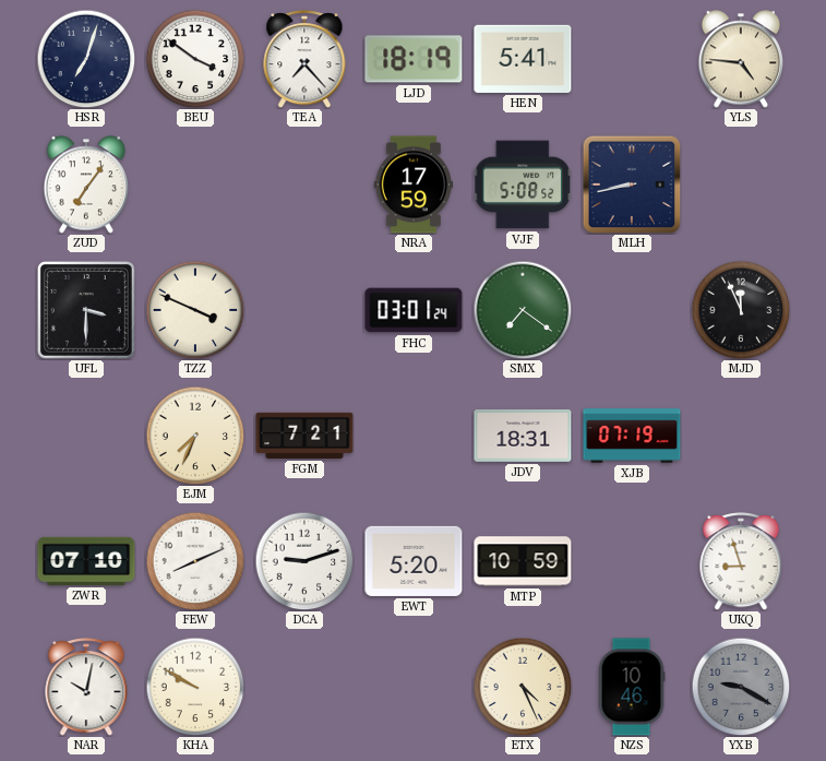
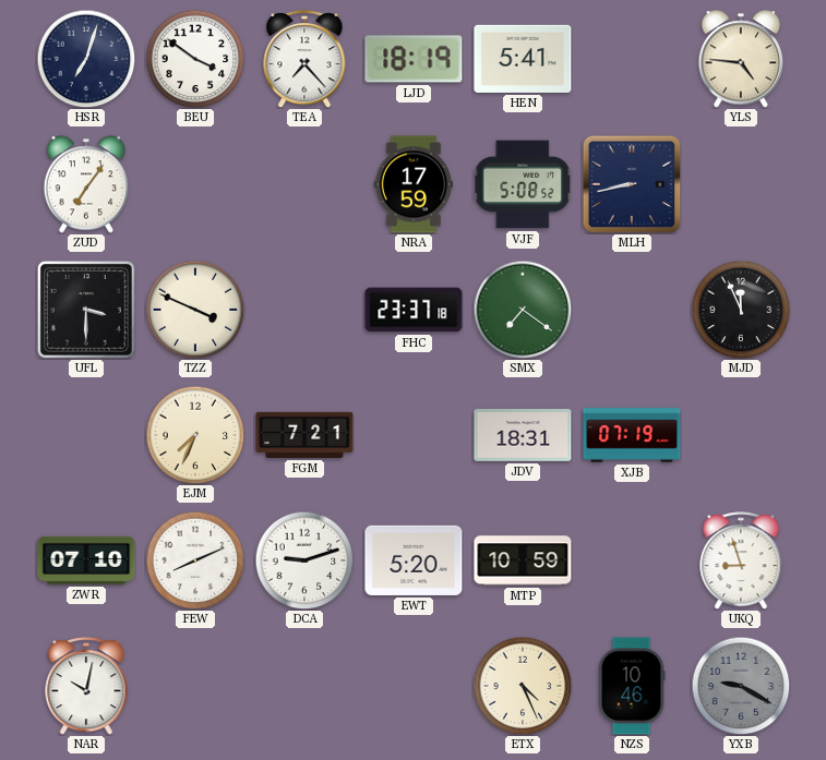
FHC: 03:01 -> 23:37
KHA: 9:50 -> none
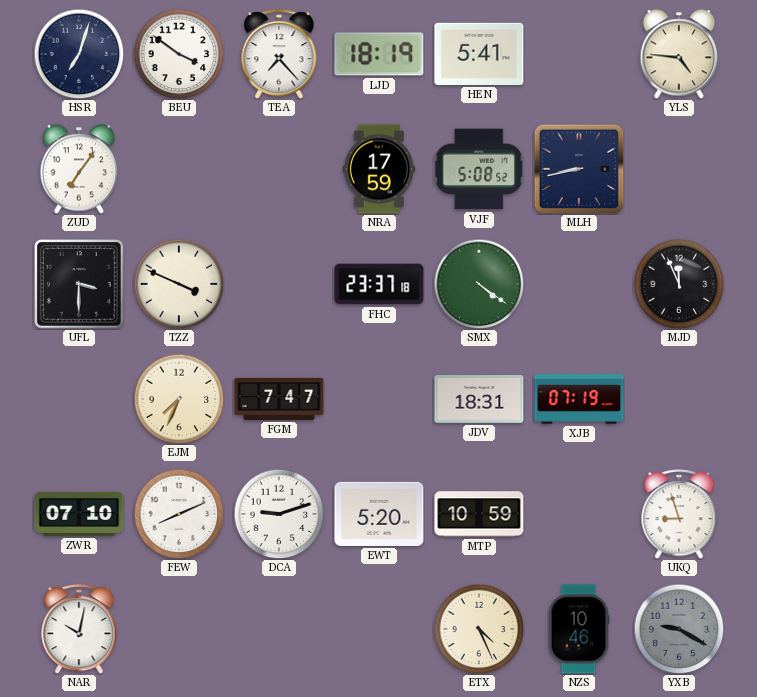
SMX: 7:21 -> 4:21
FGM: 7:21 -> 7:47
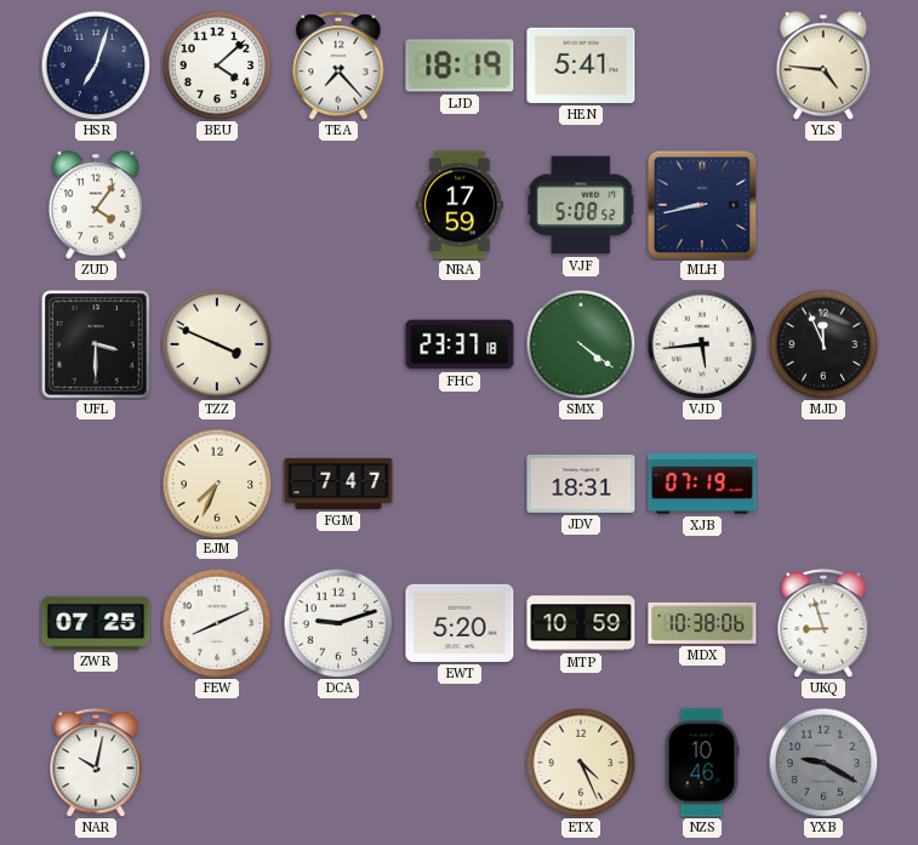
BEU: 3:51 -> 4:08
ZUD: 7:06 -> 4:06
VJD: none -> 5:44
ZWR: 07:10 -> 07:25
MDX: none -> 10:38
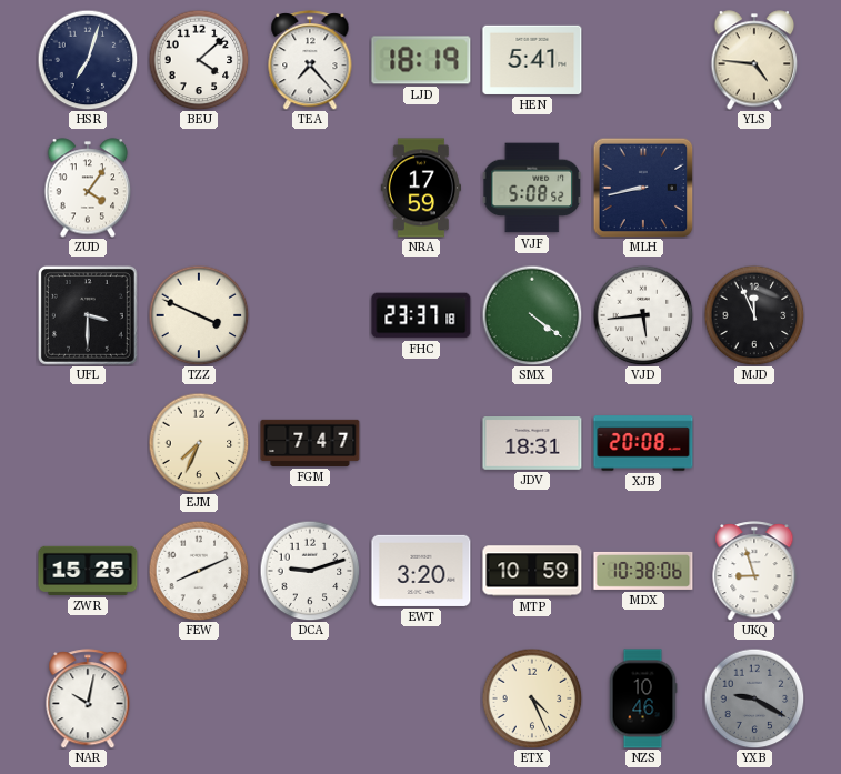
XJB: 07:19 -> 20:08
ZWR: 07:25 -> 15:25
EWT: 5:20 -> 3:20
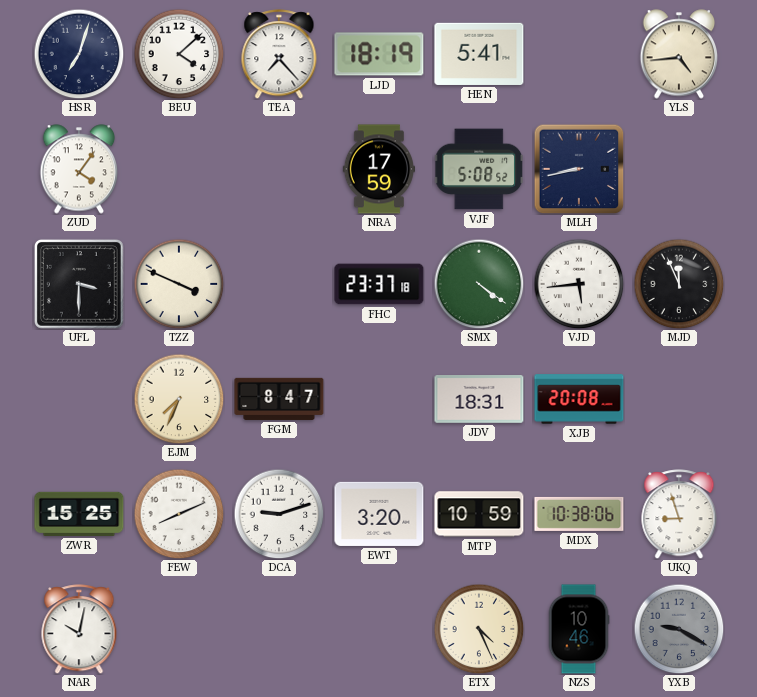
YLS: 4:46 -> 4:44
FGM: 7:47 -> 8:47
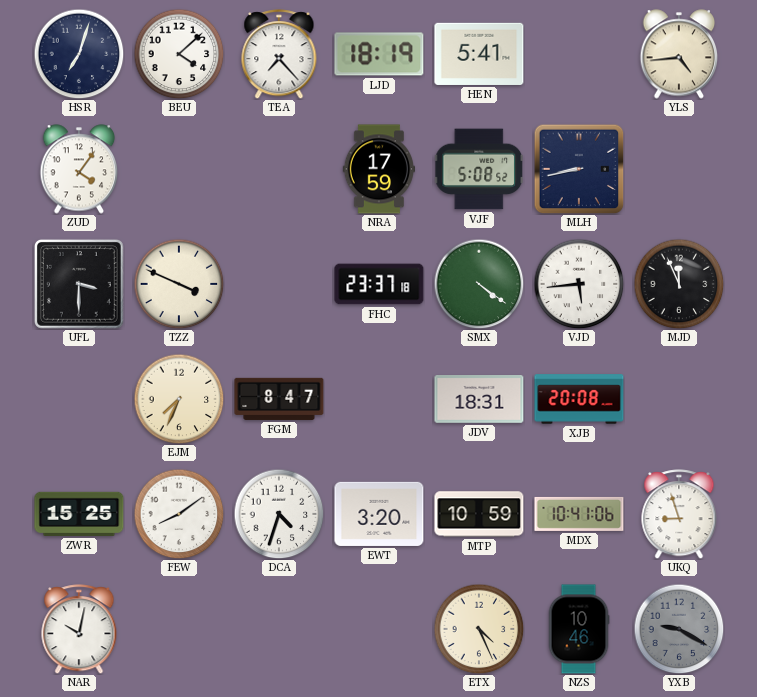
FEW: 8:11 -> 8:09
DCA: 9:12 -> 4:33
MDX: 10:38 -> 10:41
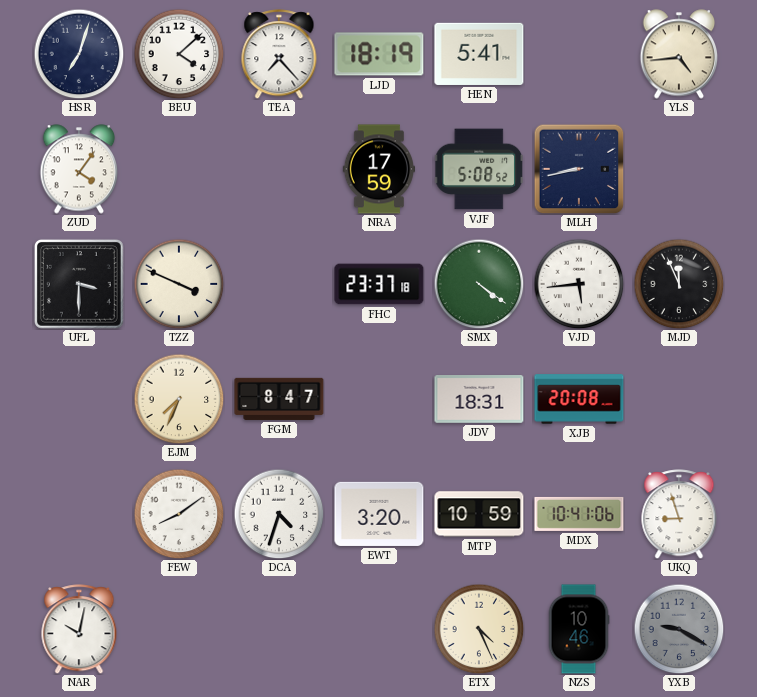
ZWR: 15:25 -> none
